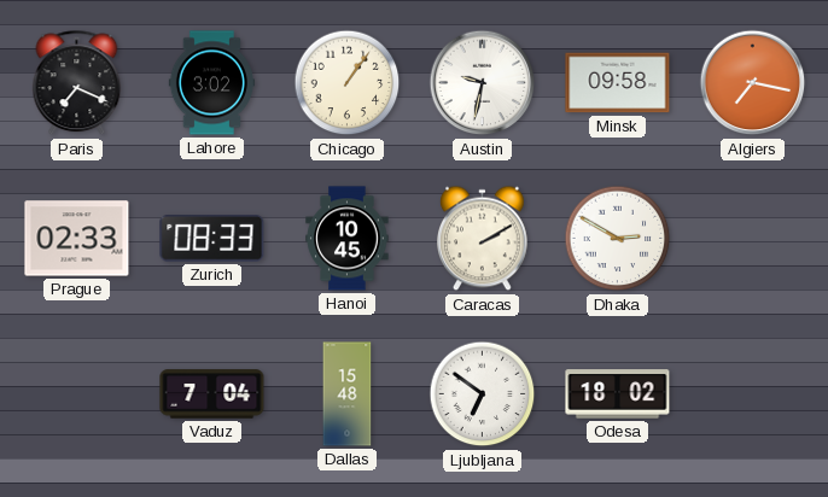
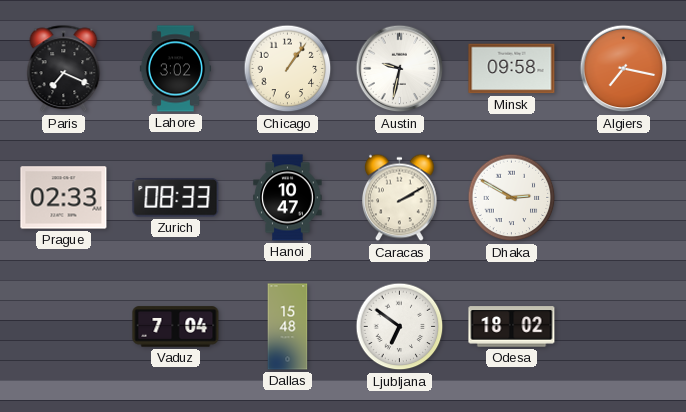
Hanoi: 10:45 -> 10:47
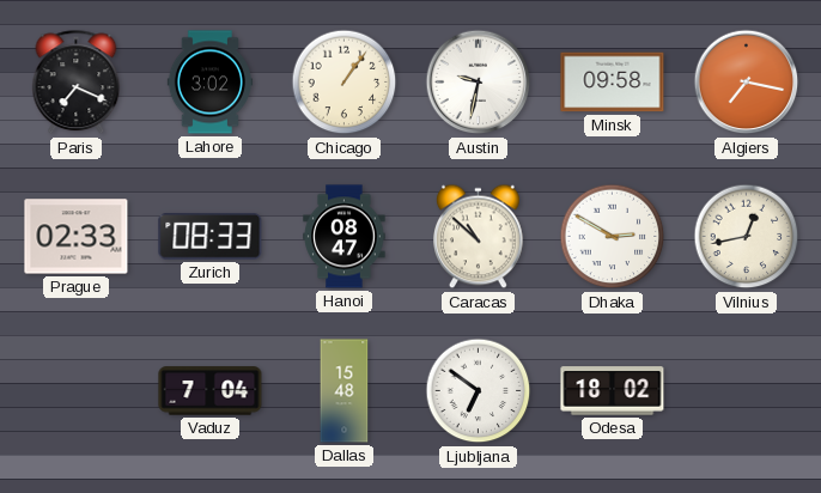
Hanoi: 10:47 -> 08:47
Caracas: 2:10 -> 10:52
Vilnius: none -> 12:43
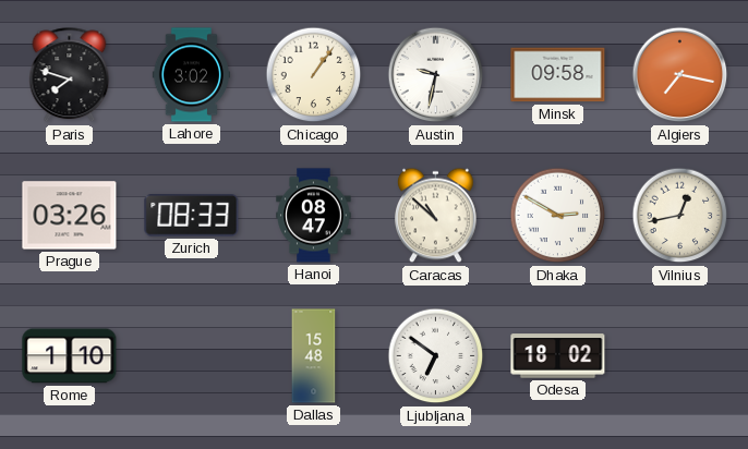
Paris: 7:19 -> 7:48
Prague: 02:33 -> 03:26
Rome: none -> 1:10
Vaduz: 7:04 -> none
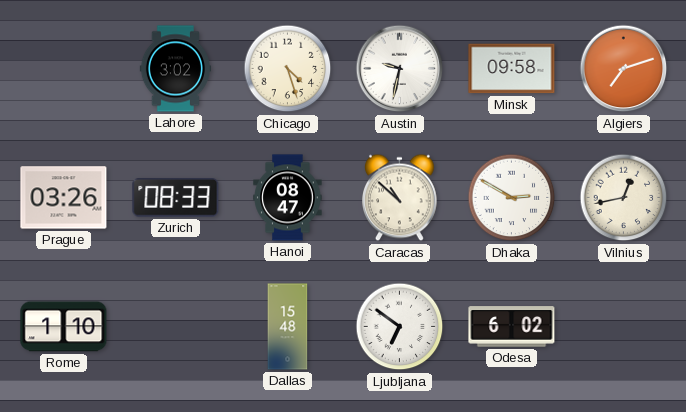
Paris: 7:48 -> none
Chicago: 1:06 -> 4:27
Algiers: 7:17 -> 7:12
Odesa: 18:02 -> 6:02
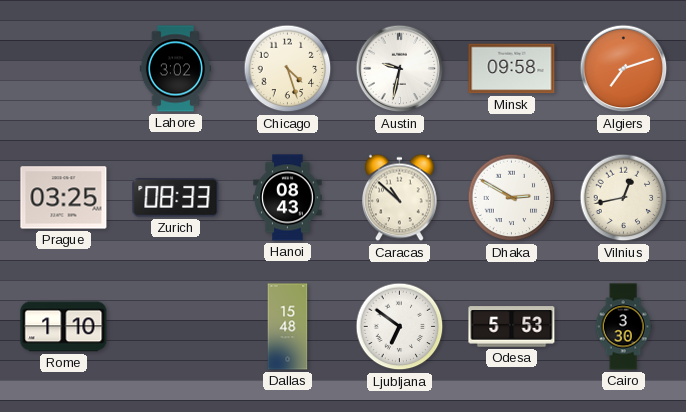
Prague: 03:26 -> 03:25
Hanoi: 08:47 -> 08:43
Odesa: 6:02 -> 5:53
Cairo: none -> 3:30
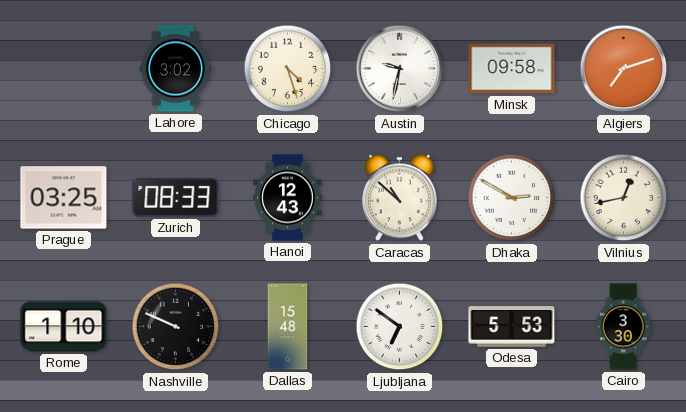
Hanoi: 08:43 -> 12:43
Nashville: none -> 9:49
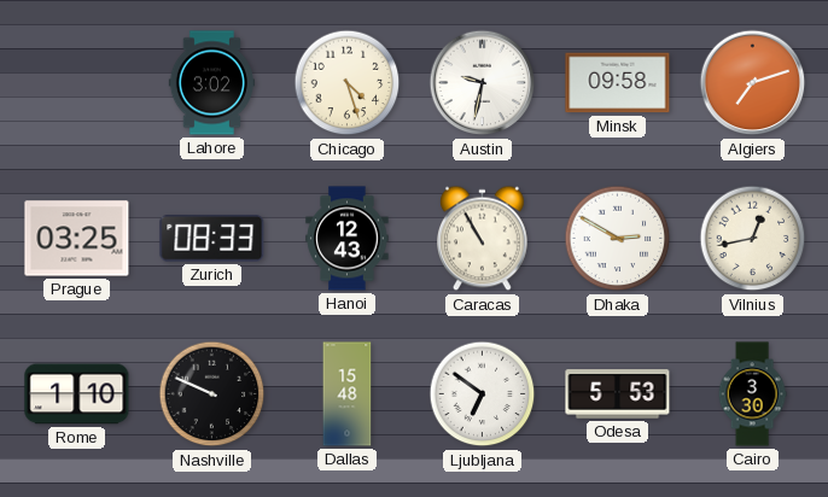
Caracas: 10:52 -> 10:55
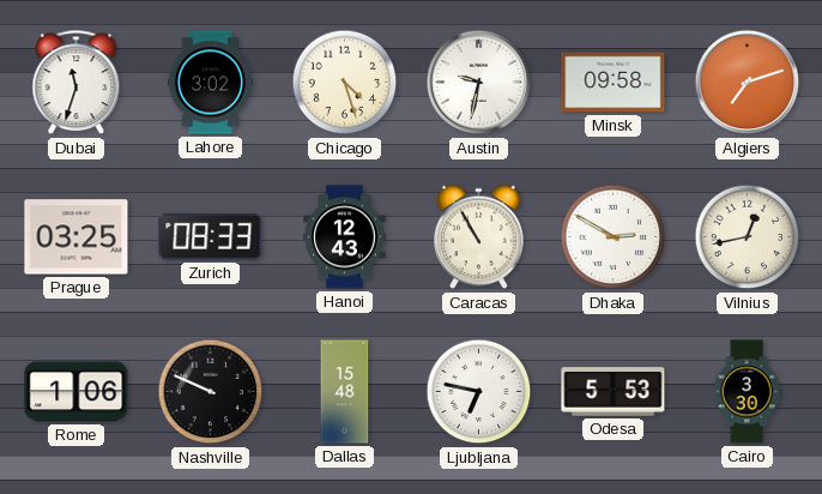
Dubai: none -> 11:33
Rome: 1:10 -> 1:06
Ljubljana: 6:51 -> 6:47
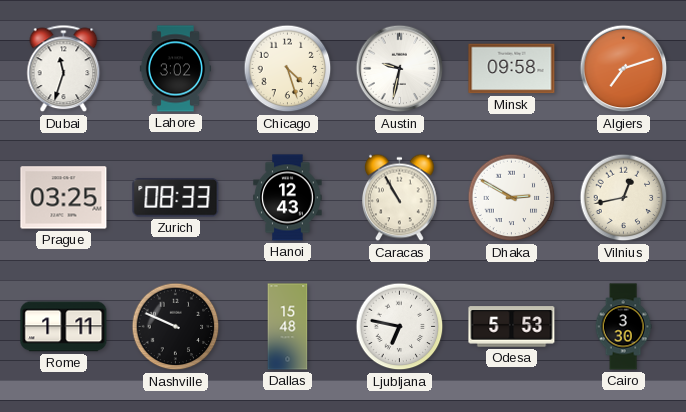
Rome: 1:06 -> 1:11
